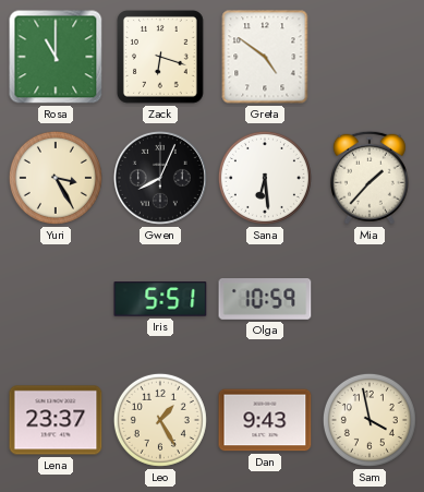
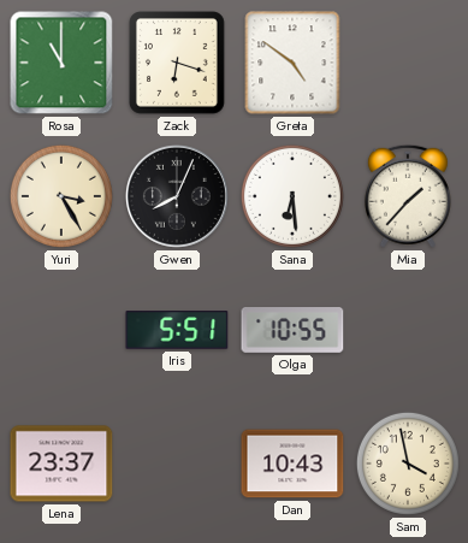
Olga: 10:59 -> 10:55
Leo: 1:25 -> none
Dan: 9:43 -> 10:43
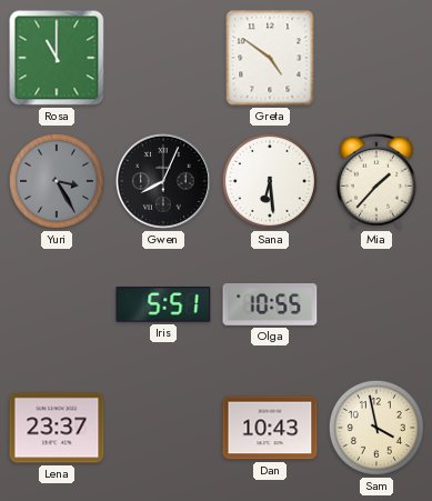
Zack: 6:18 -> none
Yuri dial: cream -> grey
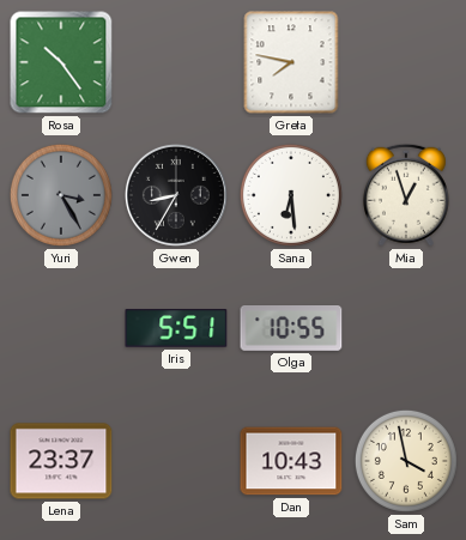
Rosa: 11:00 -> 10:24
Greta: 4:51 -> 7:47
Gwen: 8:04 -> 8:35
Mia: 1:37 -> 12:57
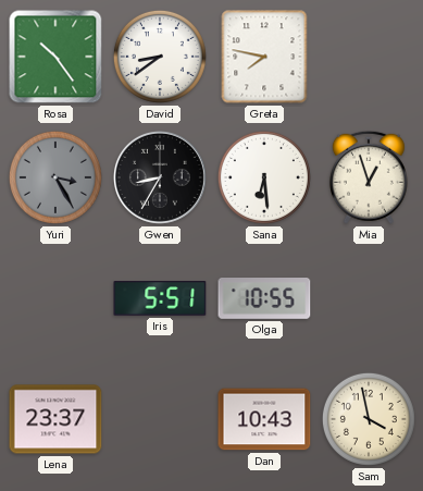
David: none -> 8:39
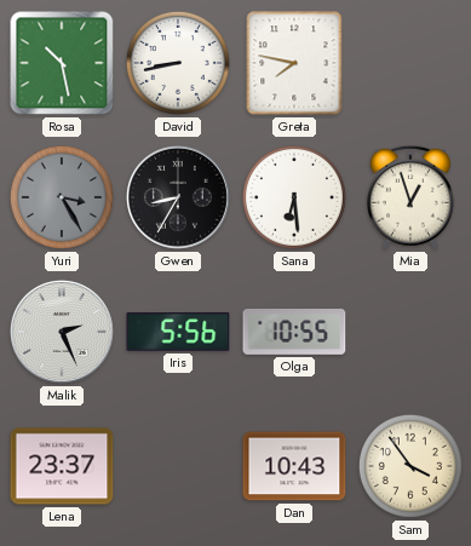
Rosa: 10:24 -> 10:28
David: 8:39 -> 8:43
Malik: none -> 2:26
Iris: 5:51 -> 5:56
Sam: 3:58 -> 3:54
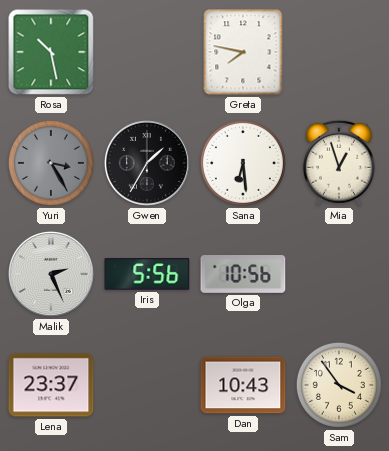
David: 8:43 -> none
Gwen: 8:35 -> 1:35
Olga: 10:55 -> 10:56
